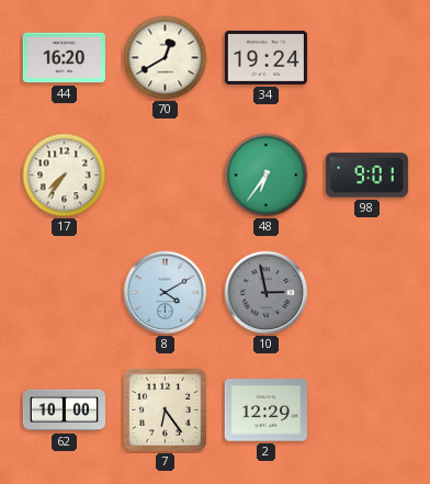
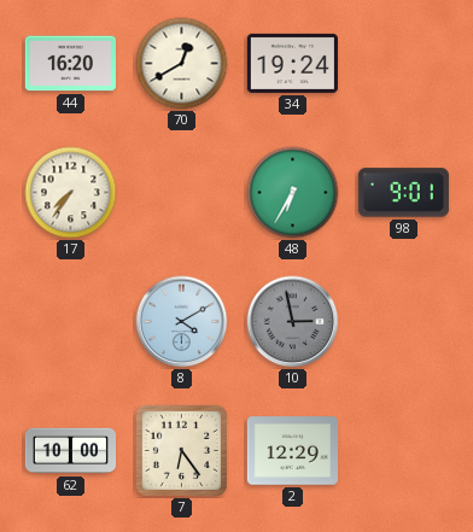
48: 6:36 -> 6:35
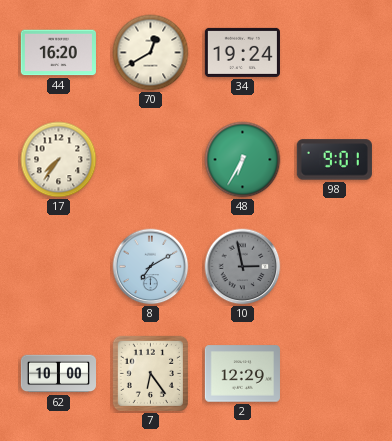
8: 4:10 -> 7:10
